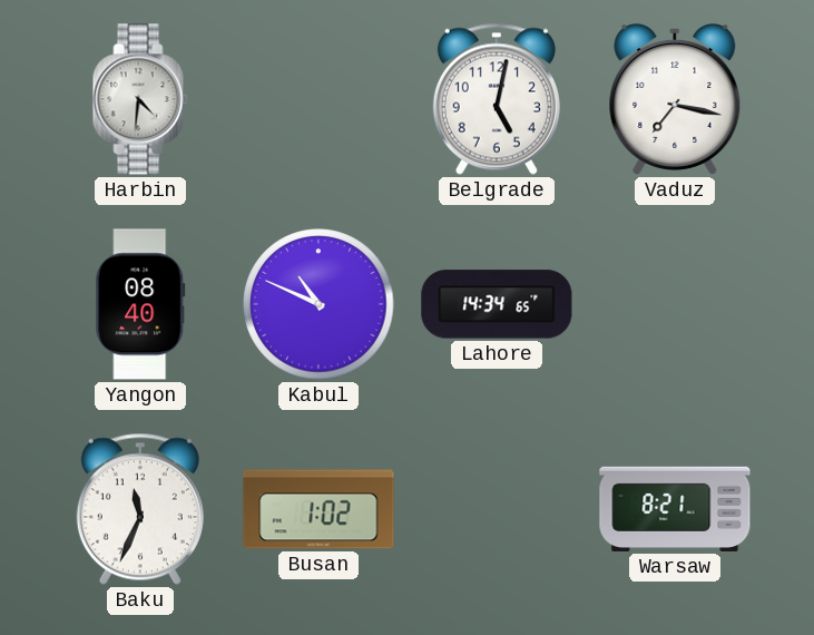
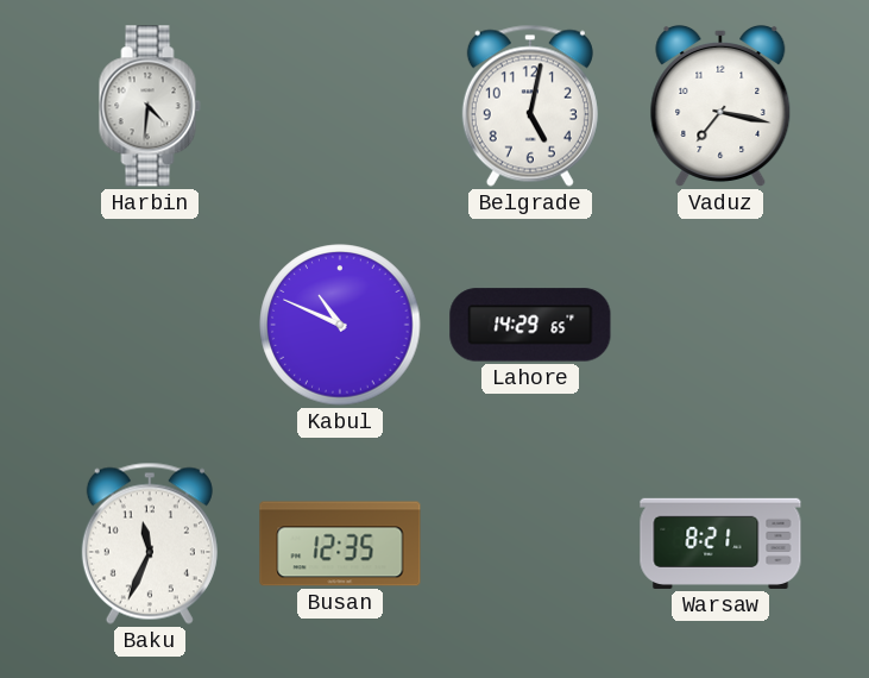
Yangon: 08:40 -> none
Lahore: 14:34 -> 14:29
Busan: 1:02 -> 12:35
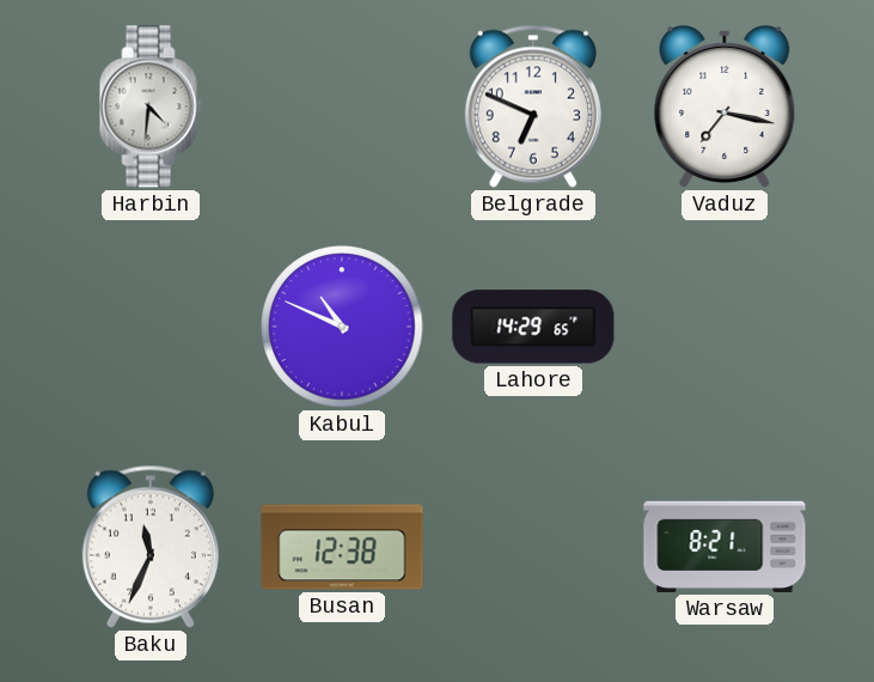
Belgrade: 5:02 -> 6:49
Busan: 12:35 -> 12:38
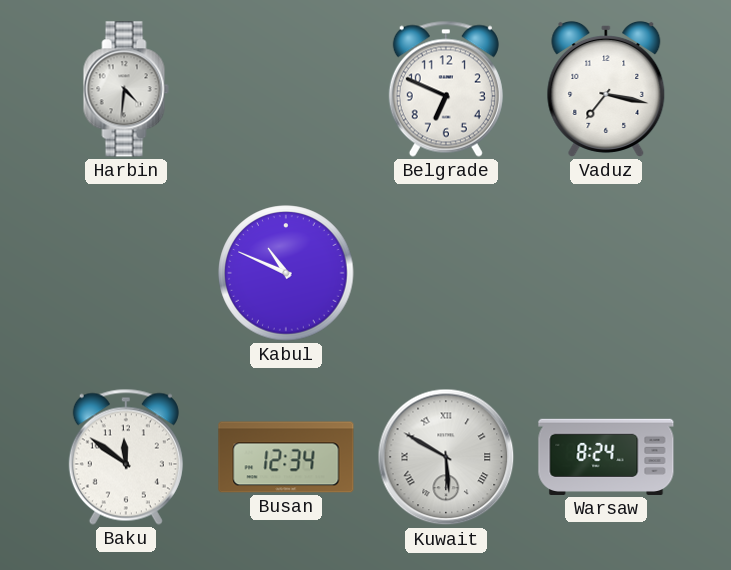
Lahore: 14:29 -> none
Baku: 11:34 -> 11:51
Busan: 12:38 -> 12:34
Kuwait: none -> 5:50
Warsaw: 8:21 -> 8:24
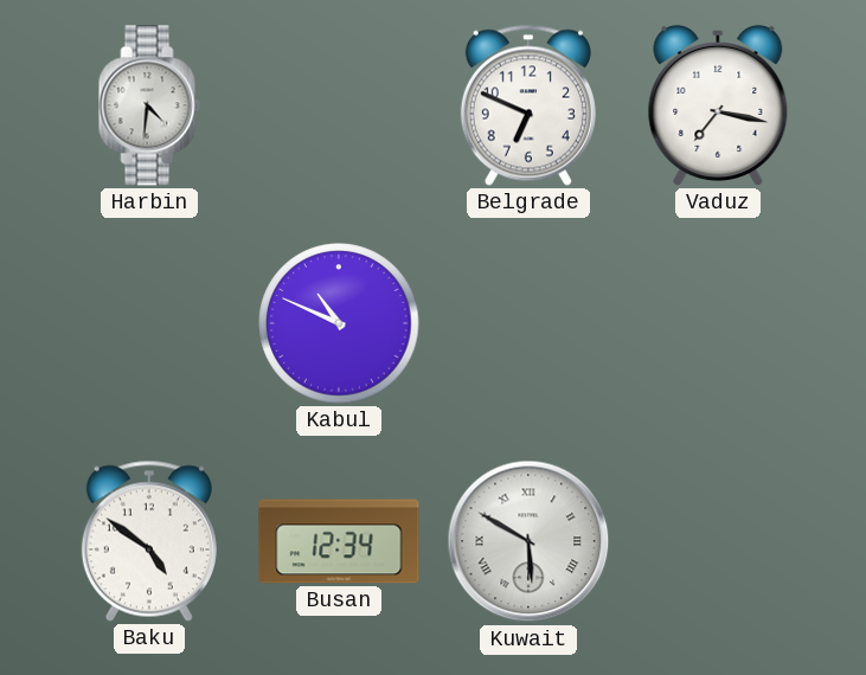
Baku: 11:51 -> 4:51
Warsaw: 8:24 -> none
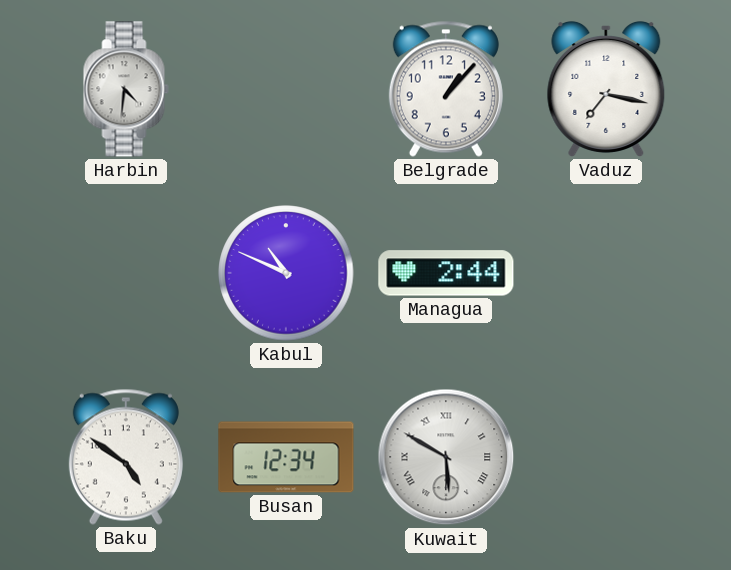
Belgrade: 6:49 -> 1:07
Managua: none -> 2:44
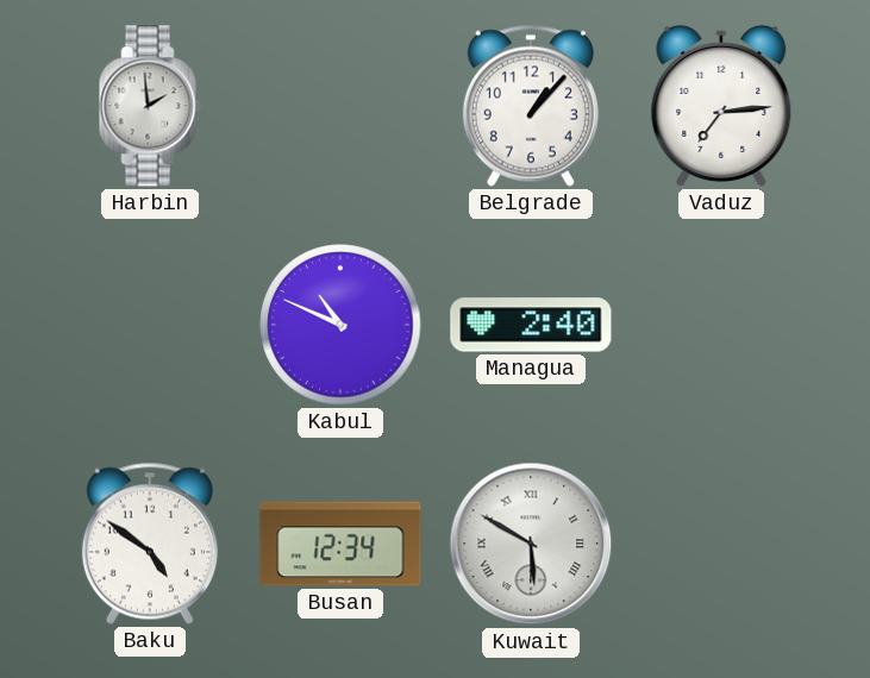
Harbin: 4:31 -> 1:59
Vaduz: 7:17 -> 7:14
Managua: 2:44 -> 2:40
